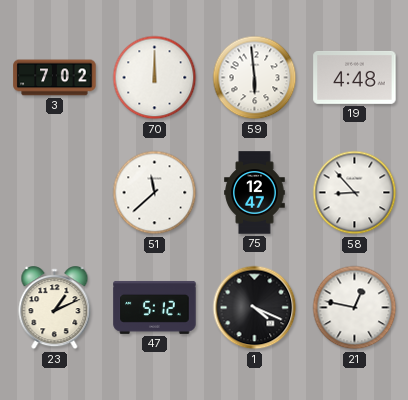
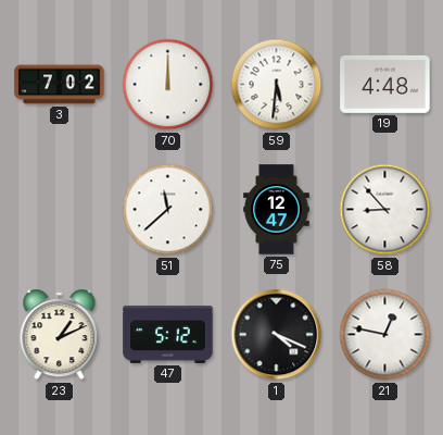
59: 5:59 -> 5:31
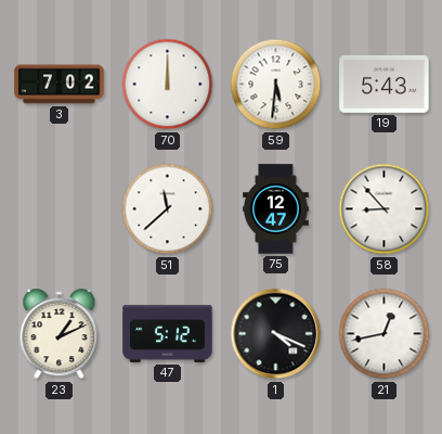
19: 4:48 -> 5:43
21: 12:47 -> 12:43
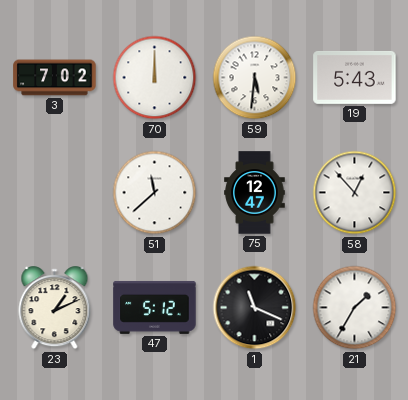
58: 8:53 -> 12:53
1: 4:19 -> 11:19
21: 12:43 -> 1:35
